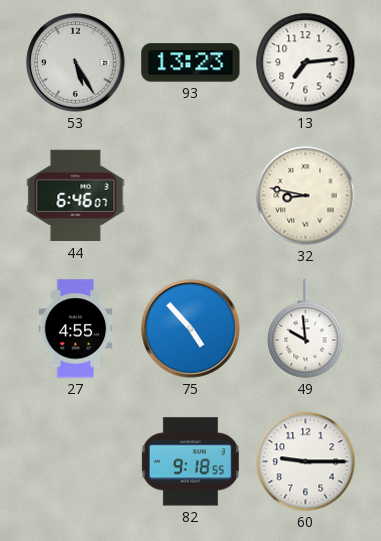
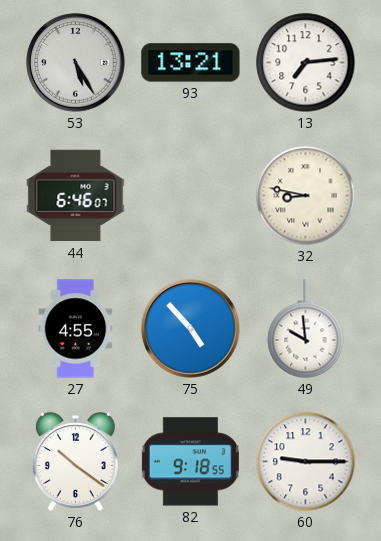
93: 13:23 -> 13:21
76: none -> 10:21
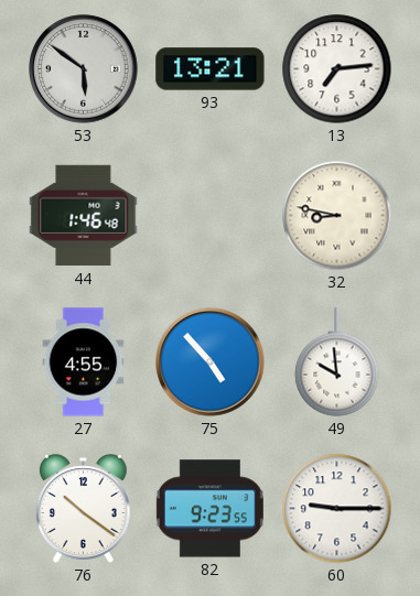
53: 5:25 -> 5:51
44: 6:46 -> 1:46
82: 9:18 -> 9:23
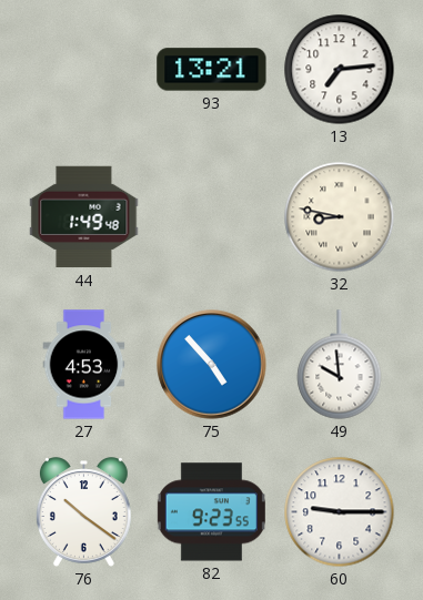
53: 5:51 -> none
44: 1:46 -> 1:49
27: 4:55 -> 4:53
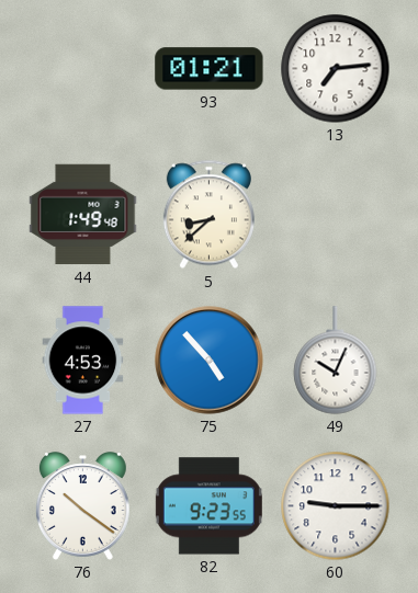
93: 13:21 -> 01:21
5: none -> 8:38
32: 8:47 -> none
49: 9:59 -> 10:04
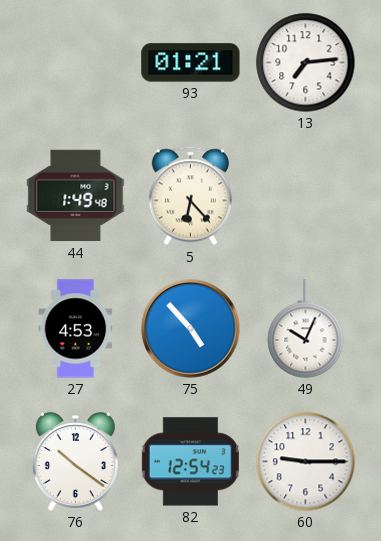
5: 8:38 -> 6:23
82: 9:23 -> 12:54
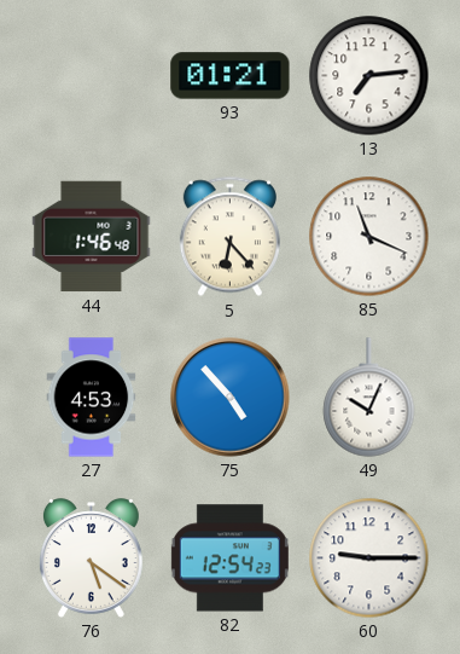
44: 1:49 -> 1:46
85: none -> 11:19
76: 10:21 -> 5:21
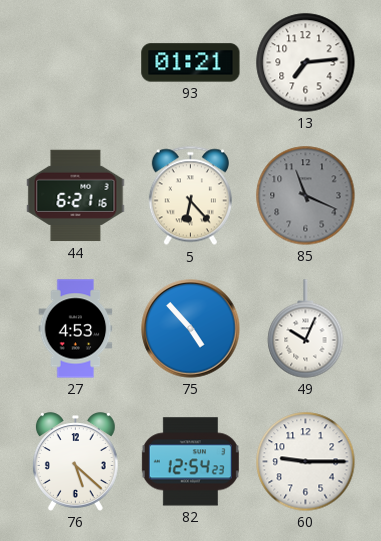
44: 1:46 -> 6:21
85 dial: white -> grey
76: 5:21 -> 5:22
